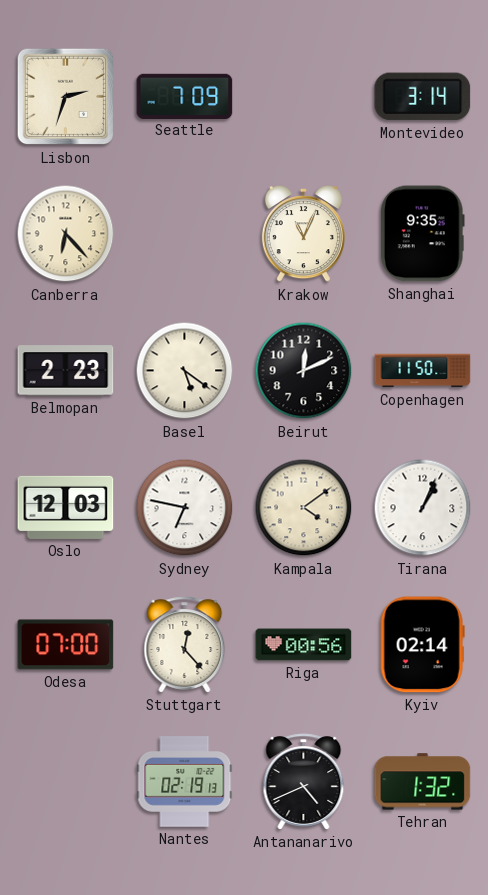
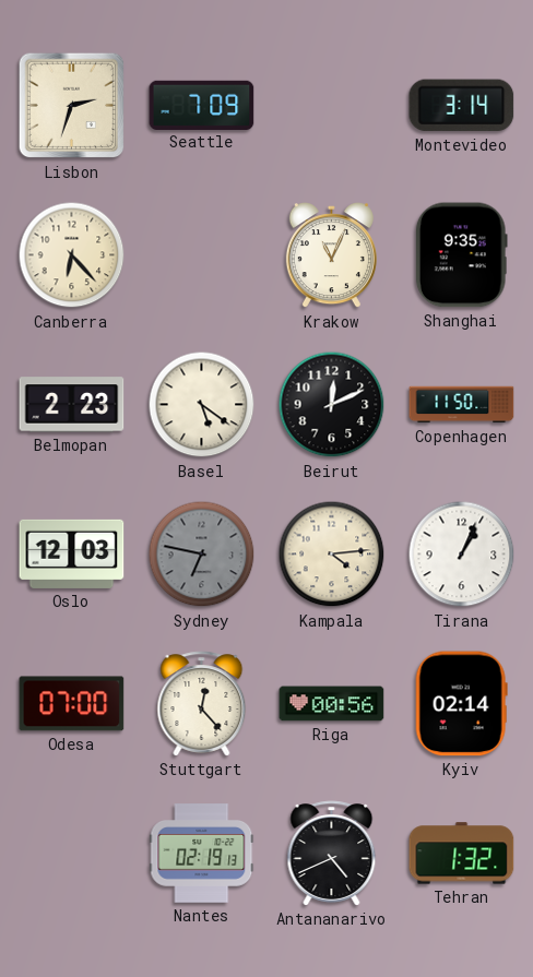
Sydney dial: white -> grey
Kampala: 4:09 -> 4:14
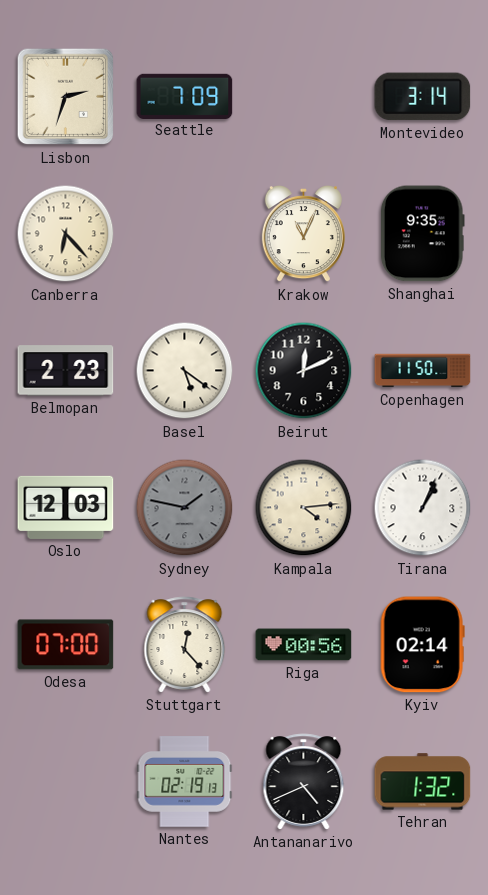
Sydney: 6:47 -> 1:47
